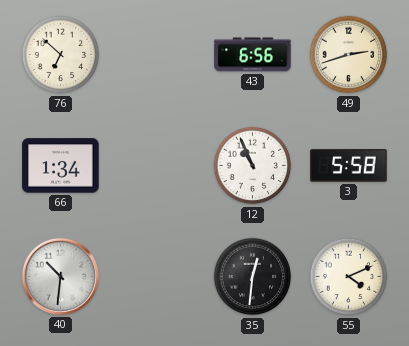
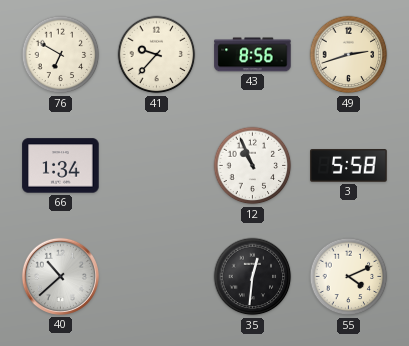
76: 6:52 -> 6:50
41: none -> 9:37
43: 6:56 -> 8:56
40: 10:31 -> 10:38
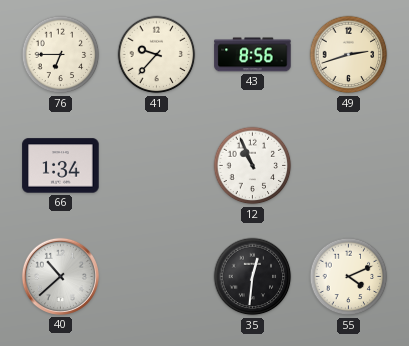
76: 6:50 -> 6:45
3: 5:58 -> none
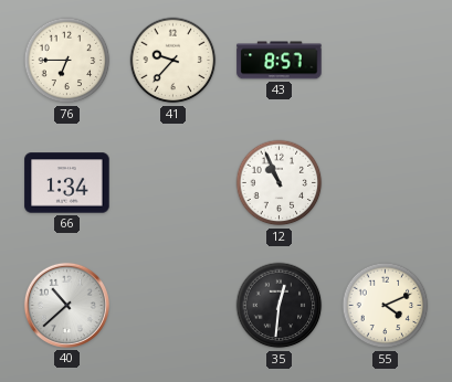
43: 8:56 -> 8:57
49: 2:42 -> none
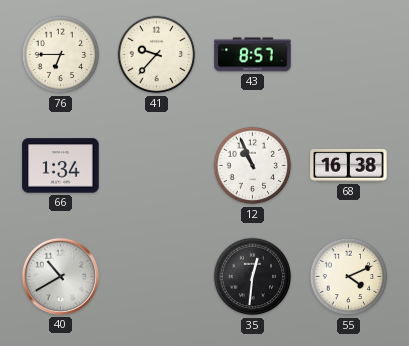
68: none -> 16:38
40: 10:38 -> 10:40
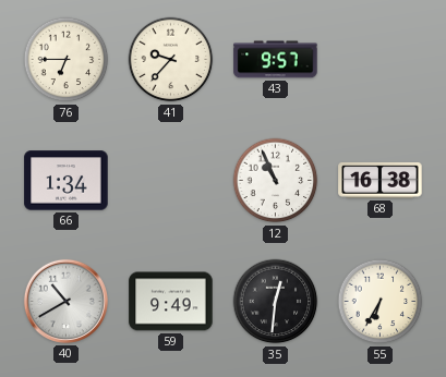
43: 8:57 -> 9:57
59: none -> 9:49
55: 4:11 -> 6:35
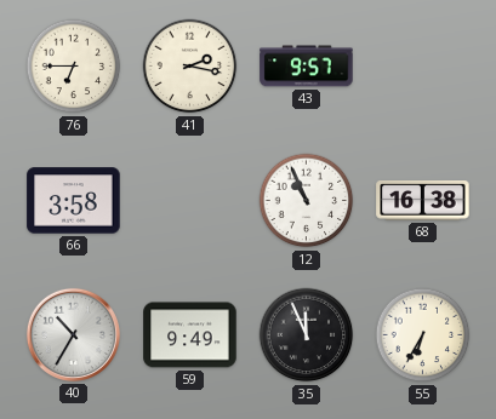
41: 9:37 -> 2:17
66: 1:34 -> 3:58
40: 10:40 -> 10:35
35: 12:31 -> 11:56
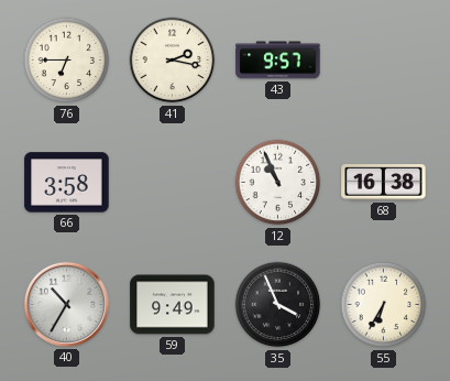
35: 11:56 -> 3:56
